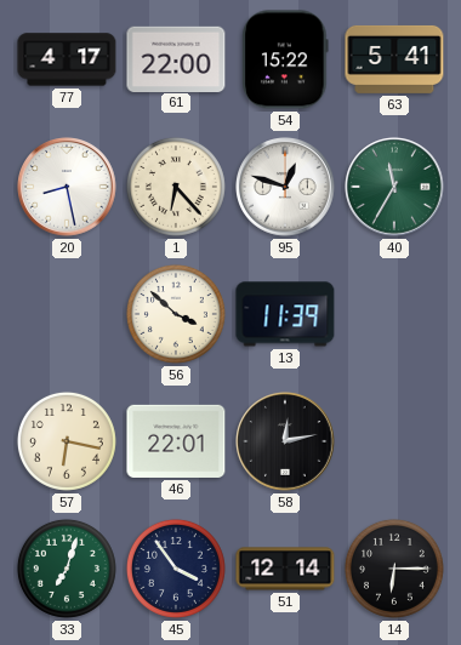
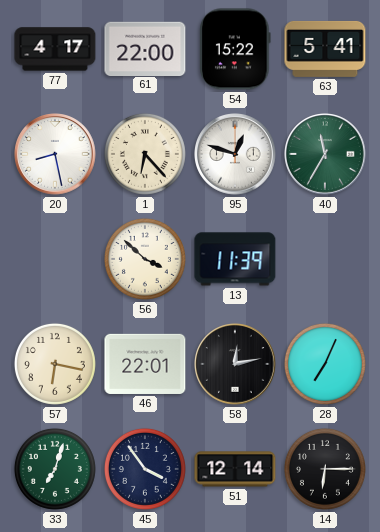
28: none -> 7:04
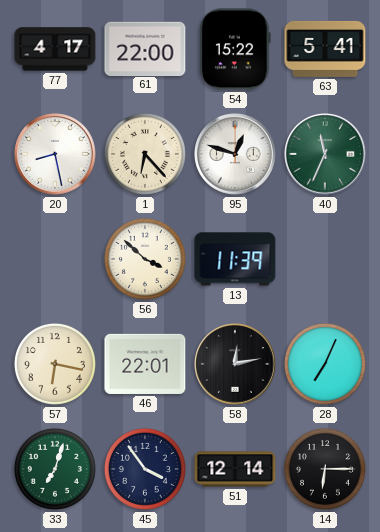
40: 11:35 -> 11:34
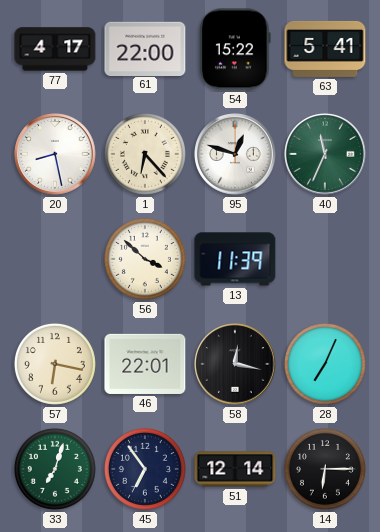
58: 12:13 -> 12:17
45: 3:54 -> 6:54
